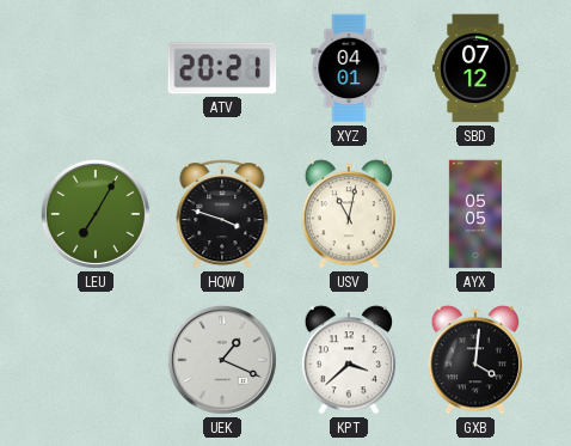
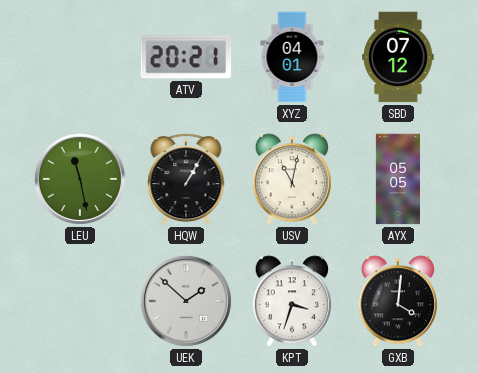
LEU: 7:05 -> 11:28
HQW: 3:48 -> 1:05
UEK: 1:19 -> 1:52
KPT: 3:38 -> 3:33
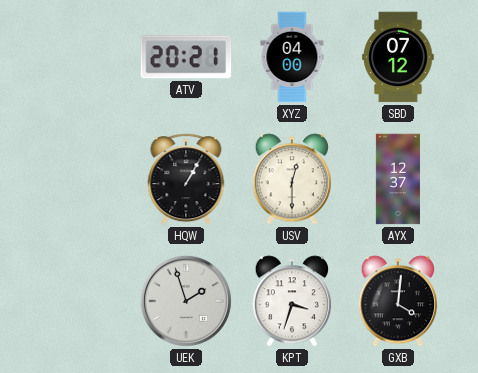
XYZ: 04:01 -> 04:00
LEU: 11:28 -> none
USV: 11:02 -> 12:30
AYX: 05:05 -> 12:37
UEK: 1:52 -> 1:57
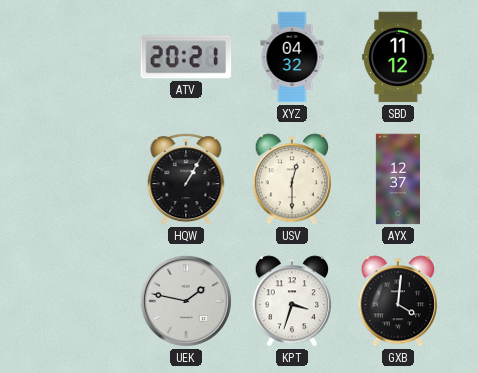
XYZ: 04:00 -> 04:32
SBD: 07:12 -> 11:12
UEK: 1:57 -> 1:47
